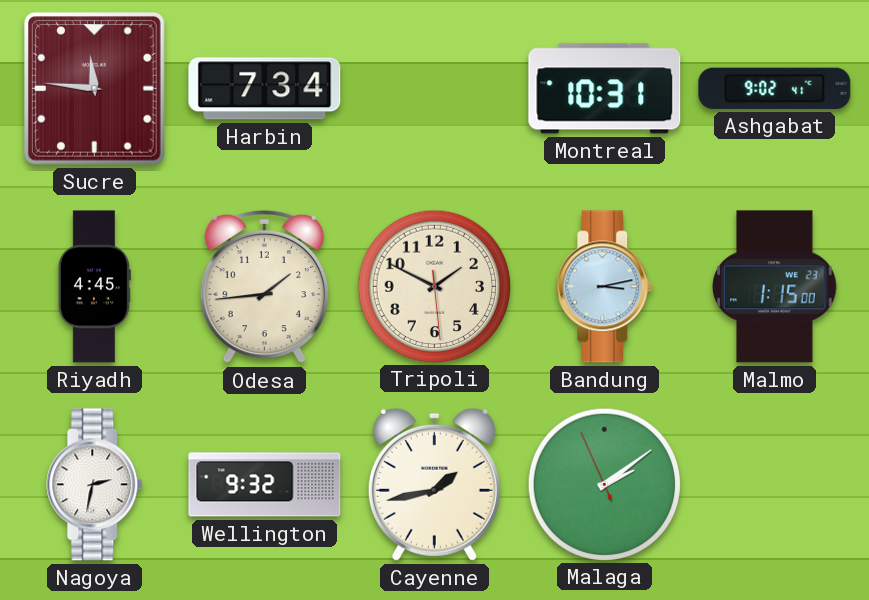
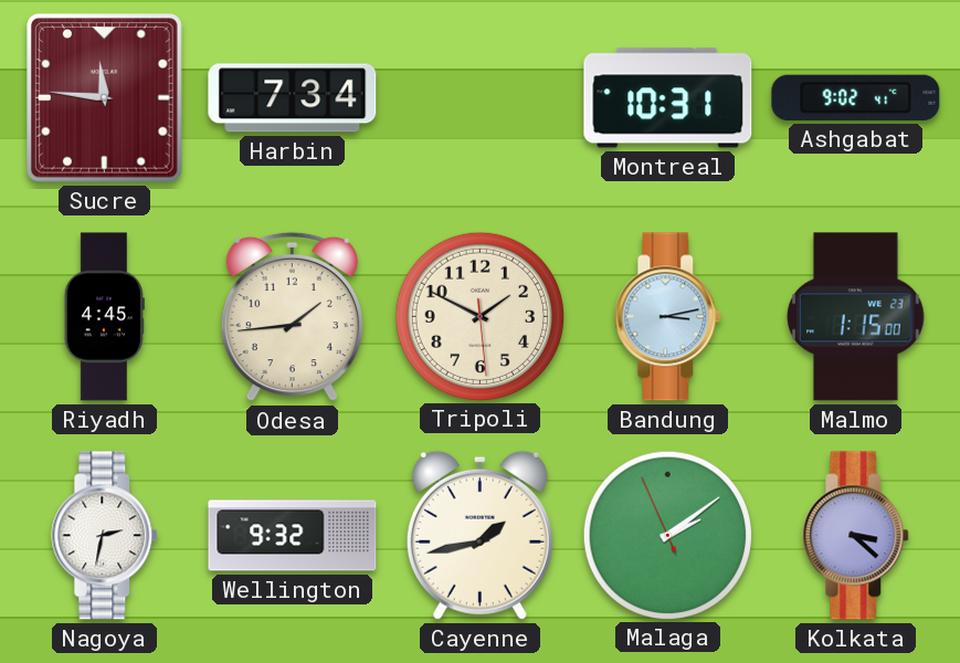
Kolkata: none -> 3:22
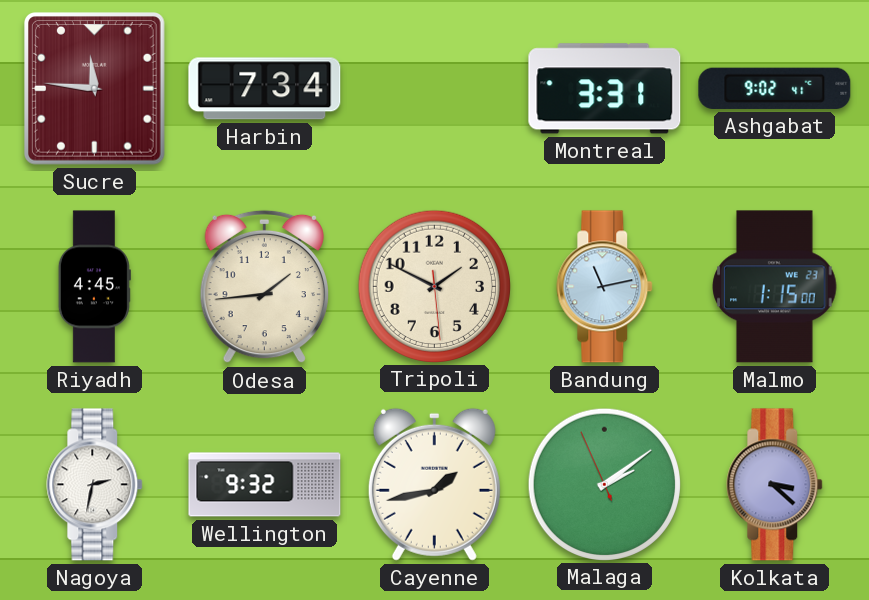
Montreal: 10:31 -> 3:31
Bandung: 3:13 -> 11:13
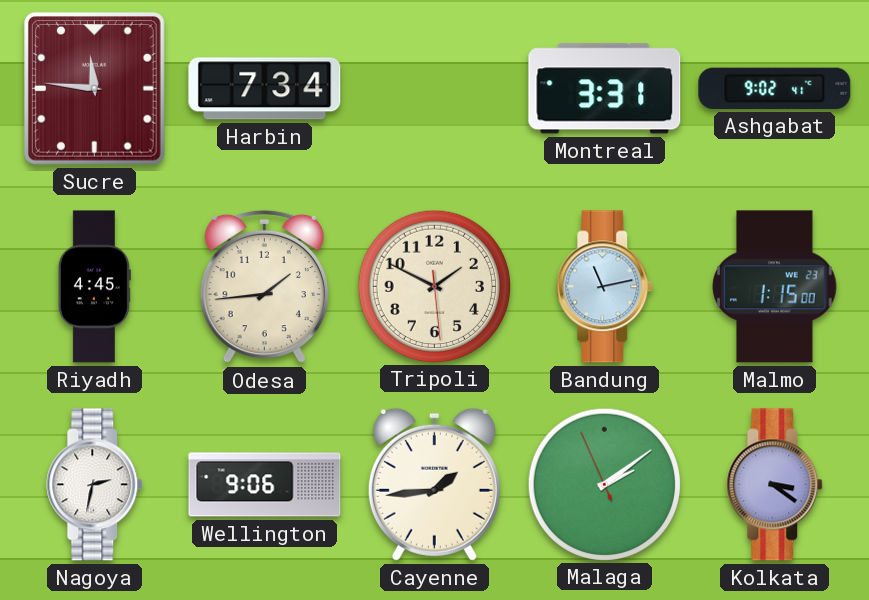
Wellington: 9:32 -> 9:06
Cayenne: 1:43 -> 1:44
Kolkata: 3:22 -> 3:21
